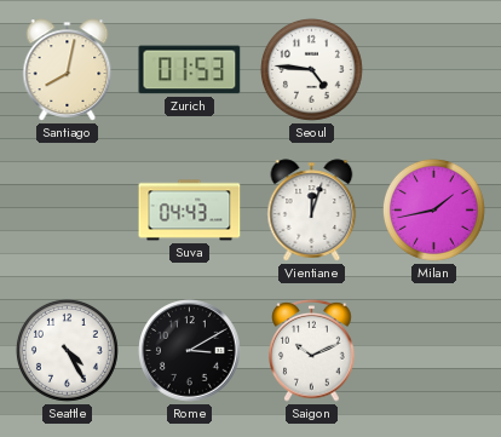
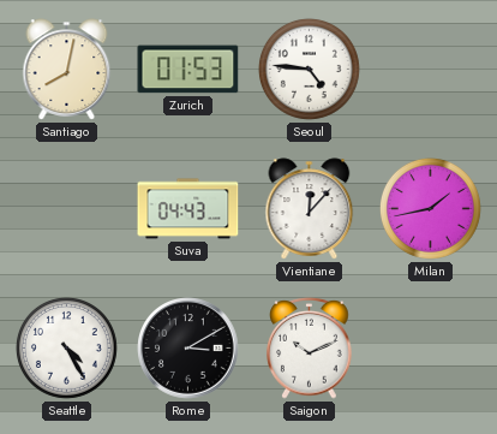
Vientiane: 12:03 -> 12:07
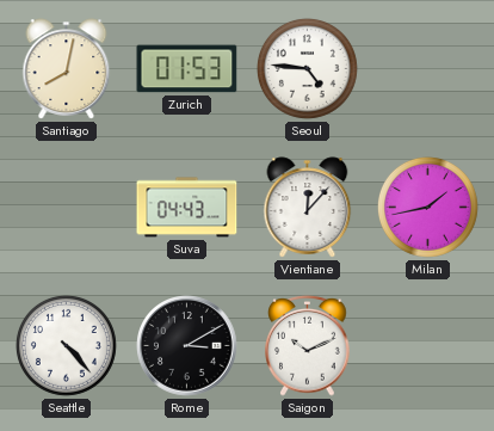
Seattle: 4:25 -> 4:23
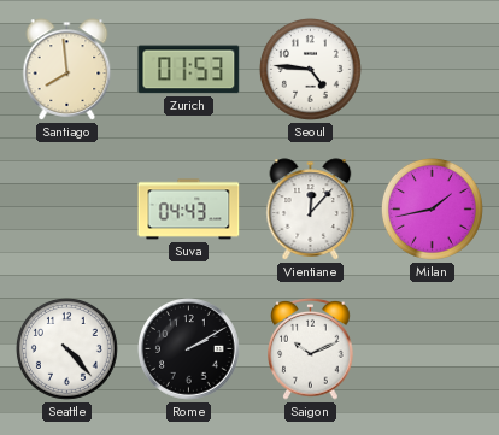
Santiago: 8:02 -> 7:59
Rome: 3:10 -> 2:10
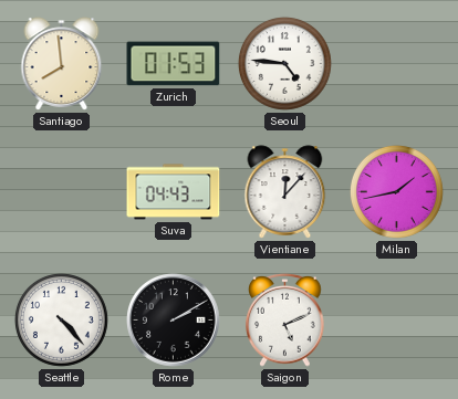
Saigon: 10:11 -> 5:11
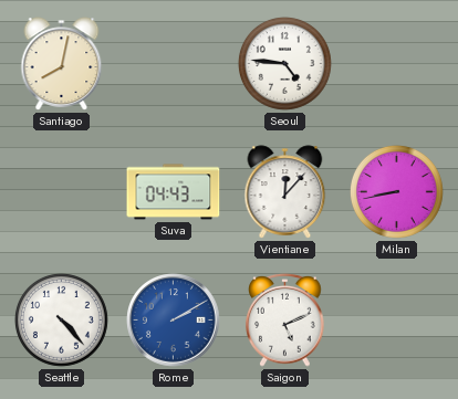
Santiago: 7:59 -> 8:02
Zurich: 01:53 -> none
Milan: 1:43 -> 8:43
Rome dial: black -> blue
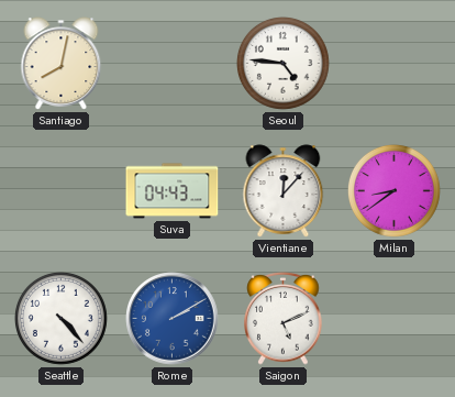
Milan: 8:43 -> 8:39
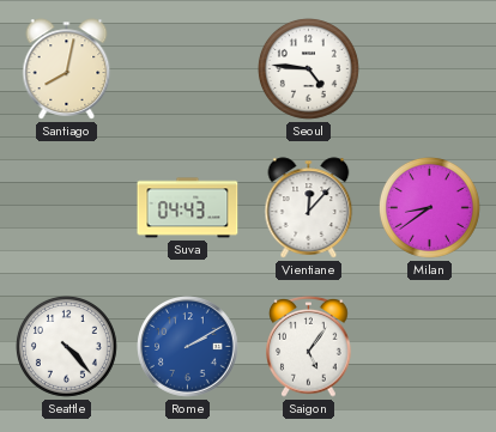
Saigon: 5:11 -> 5:06
